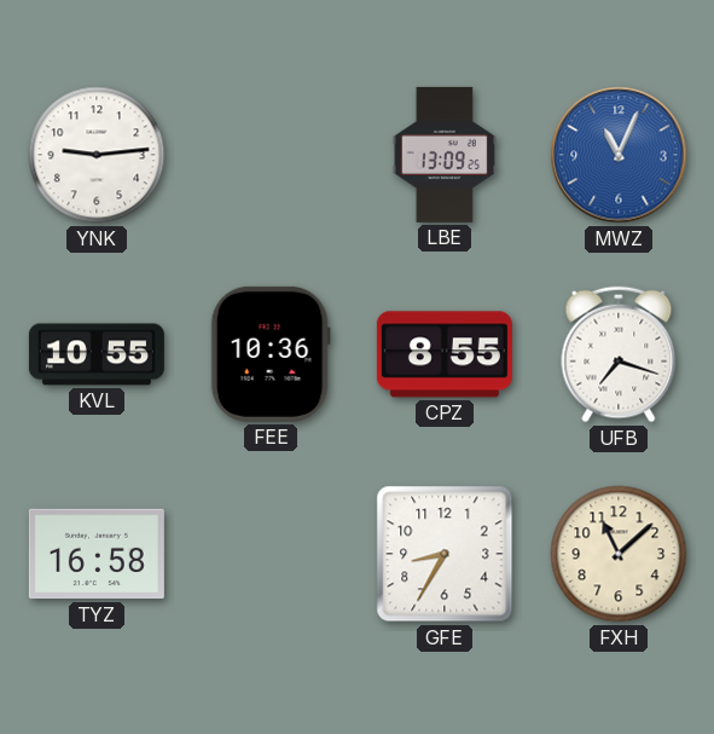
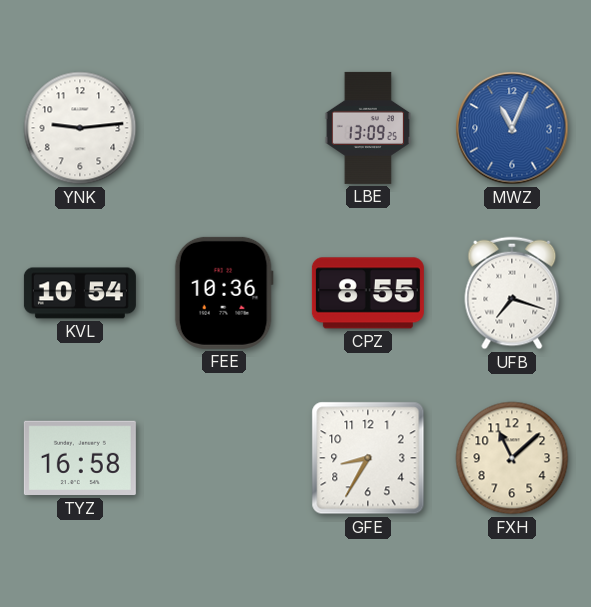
KVL: 10:55 -> 10:54
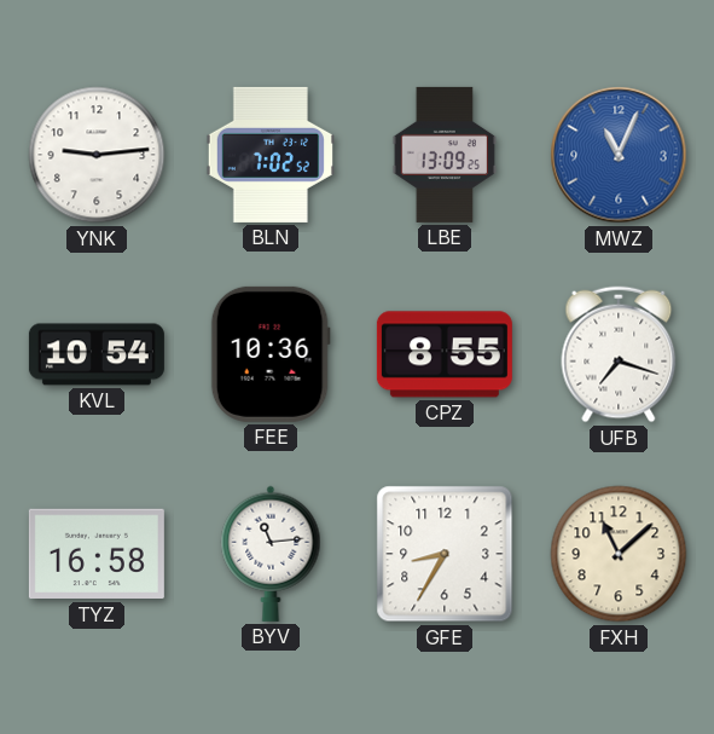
BLN: none -> 7:02
BYV: none -> 11:14
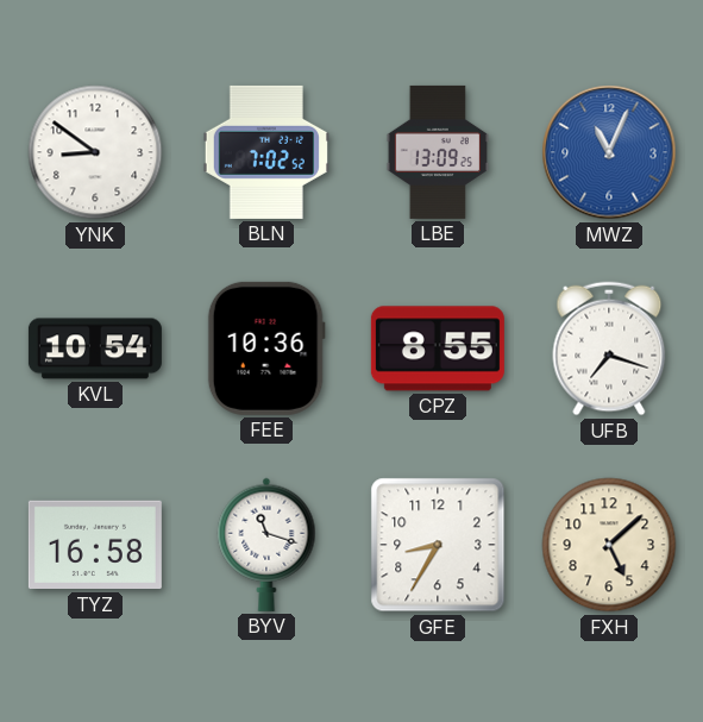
YNK: 9:14 -> 8:51
BYV: 11:14 -> 11:18
FXH: 11:08 -> 5:08
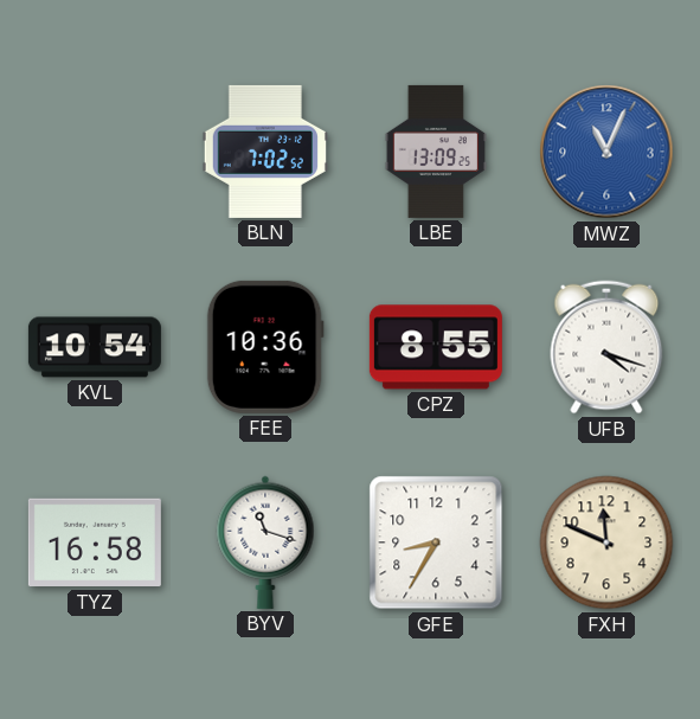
YNK: 8:51 -> none
UFB: 7:18 -> 4:18
FXH: 5:08 -> 11:49
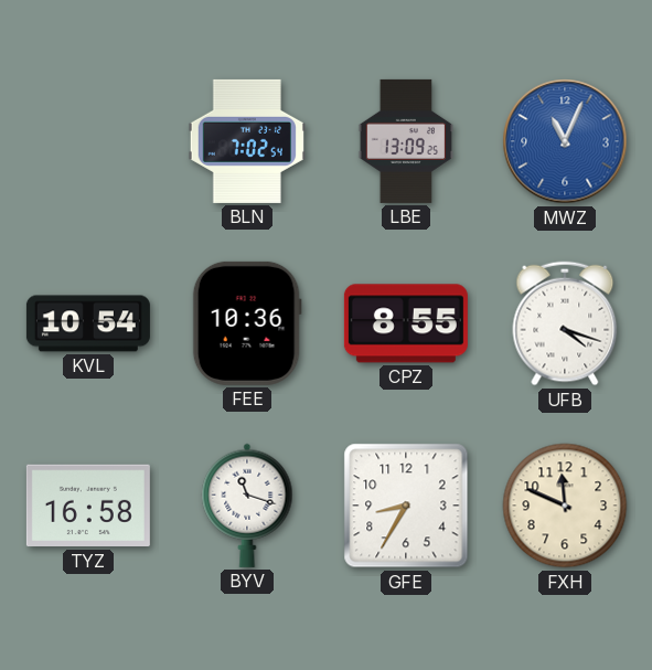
BLN: 7:02:52 -> 7:02:54
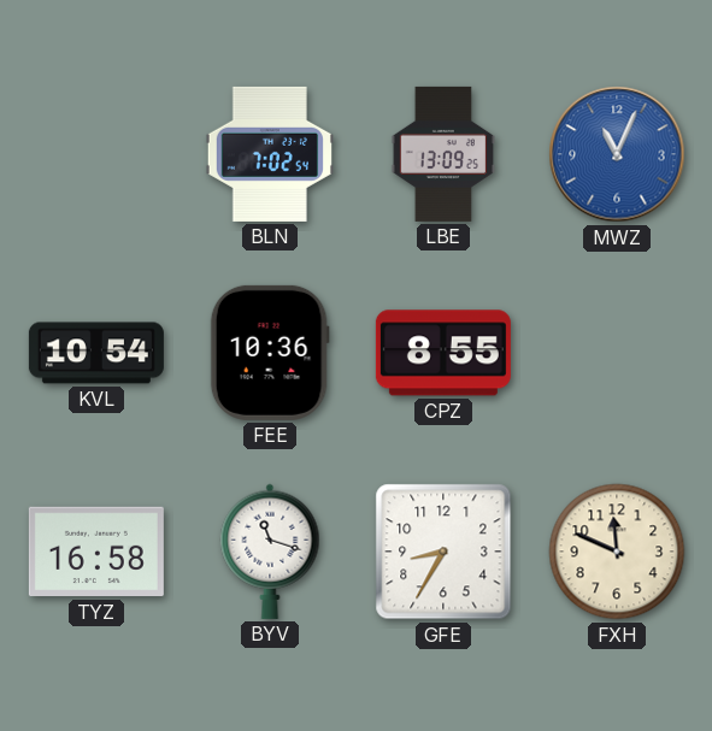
UFB: 4:18 -> none
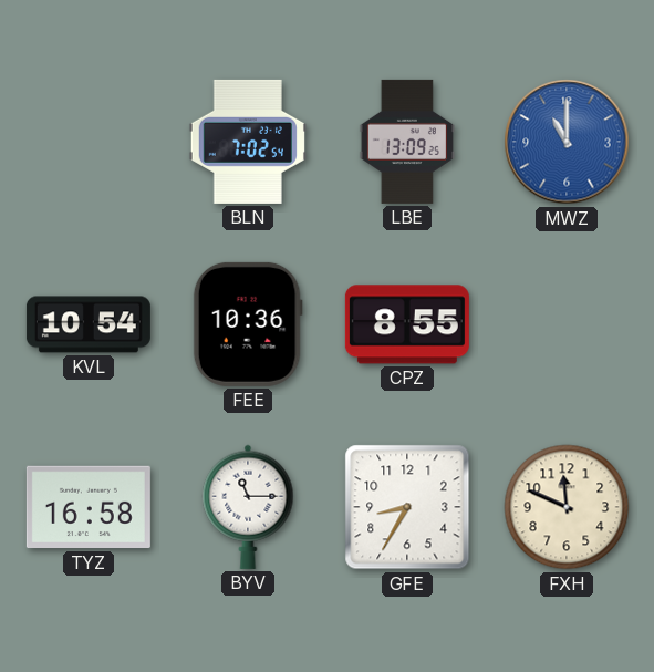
MWZ: 11:04 -> 11:00
BYV: 11:18 -> 11:15
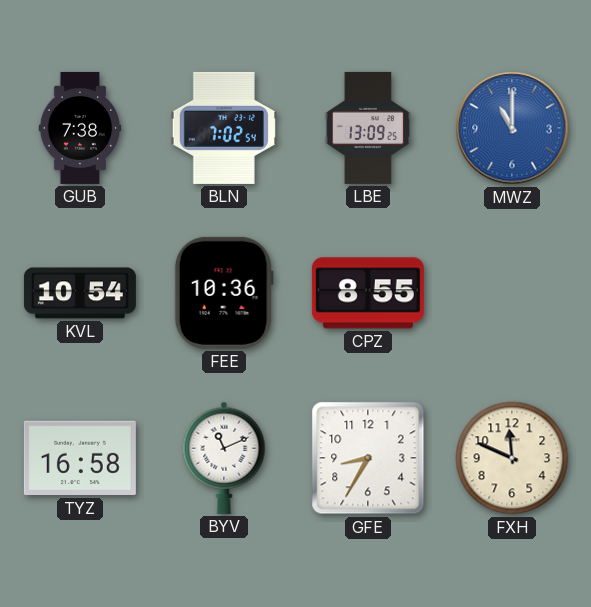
GUB: none -> 7:38
BYV: 11:15 -> 11:11
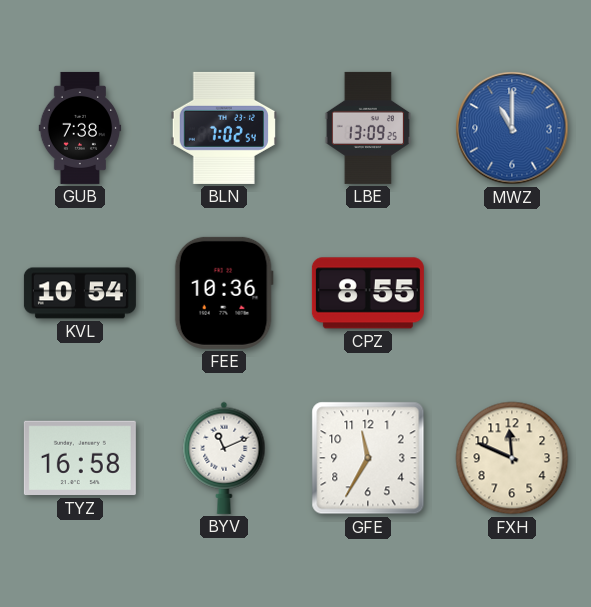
GFE: 8:35 -> 11:35
